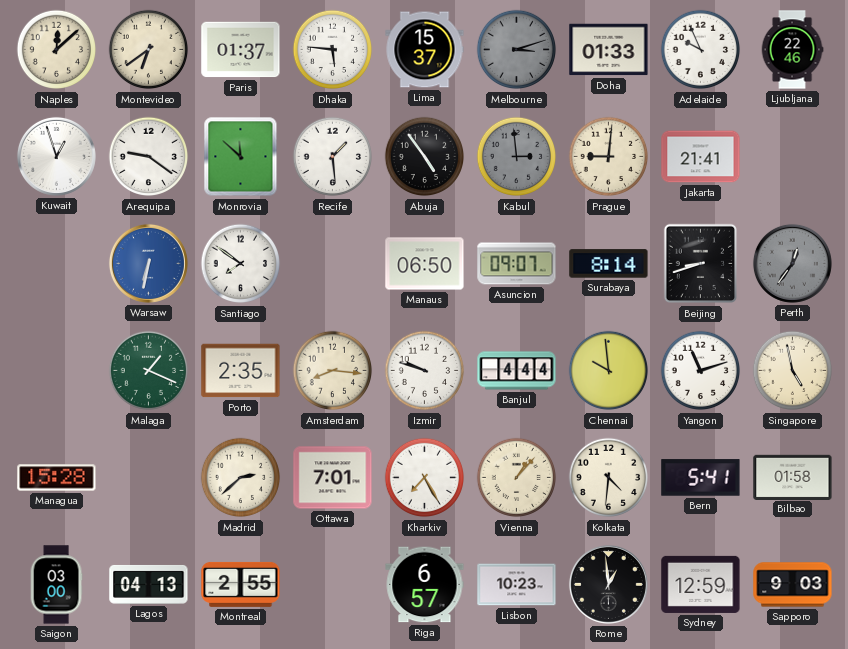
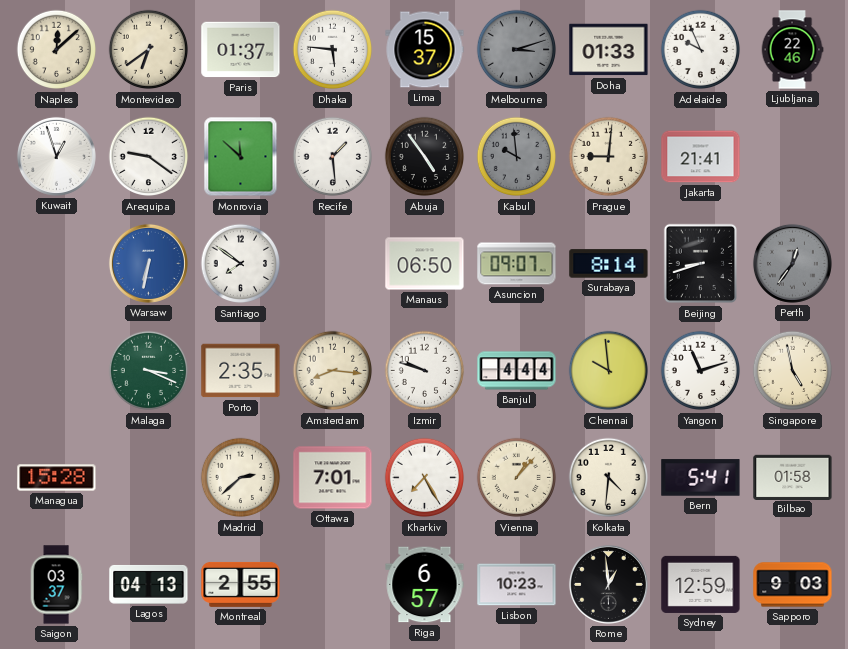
Kabul: 2:59 -> 9:59
Malaga: 1:19 -> 3:19
Saigon: 03:00 -> 03:37
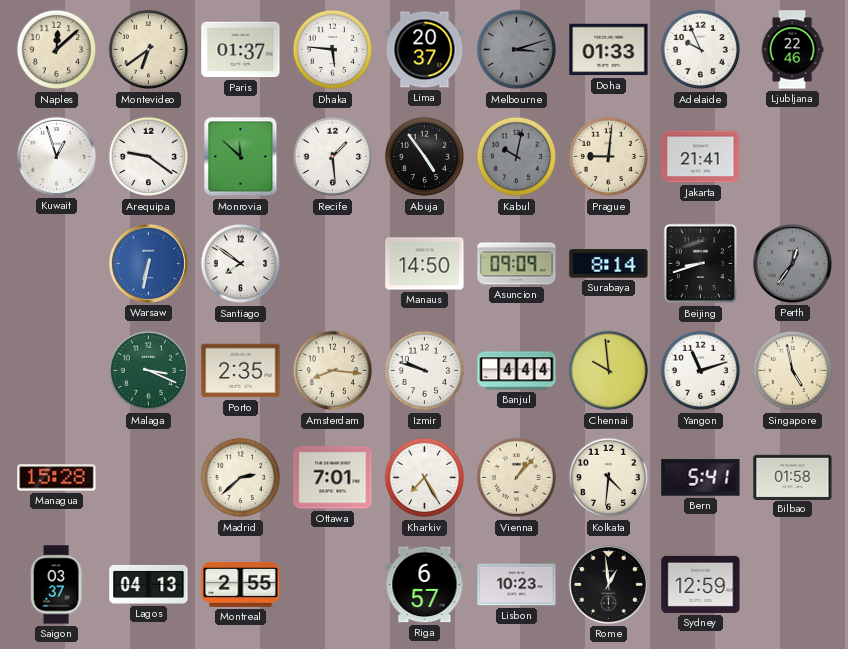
Lima: 15:37 -> 20:37
Kabul: 9:59 -> 10:02
Manaus: 06:50 -> 14:50
Asuncion: 09:07 -> 09:09
Sapporo: 9:03 -> none
